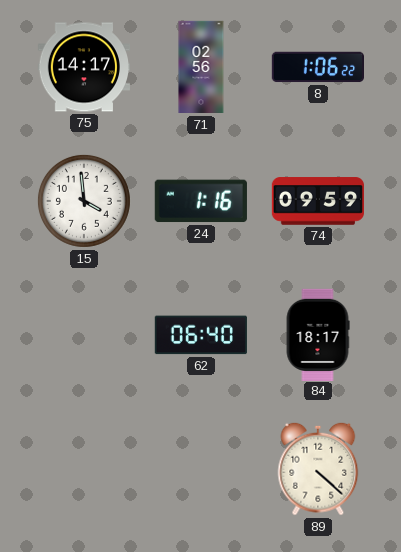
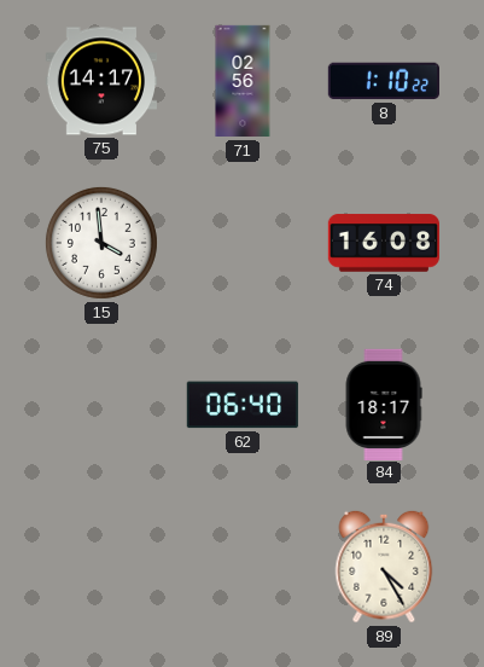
8: 1:06 -> 1:10
24: 1:16 -> none
74: 09:59 -> 16:08
89: 4:22 -> 4:25
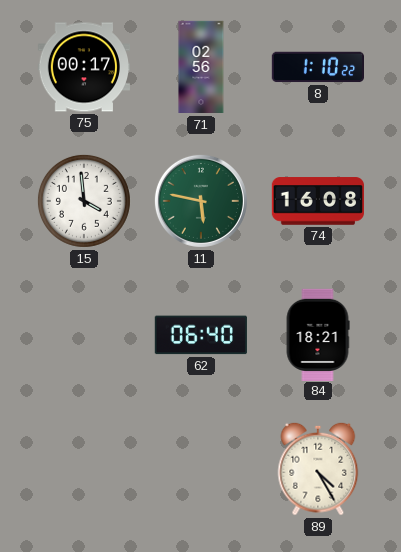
75: 14:17 -> 00:17
11: none -> 5:47
84: 18:17 -> 18:21
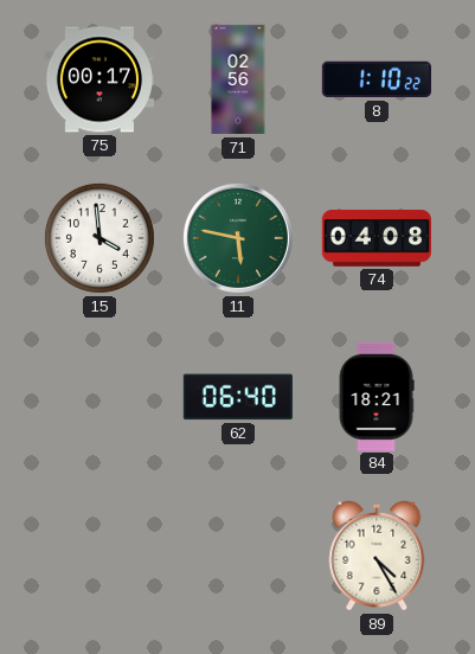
74: 16:08 -> 04:08
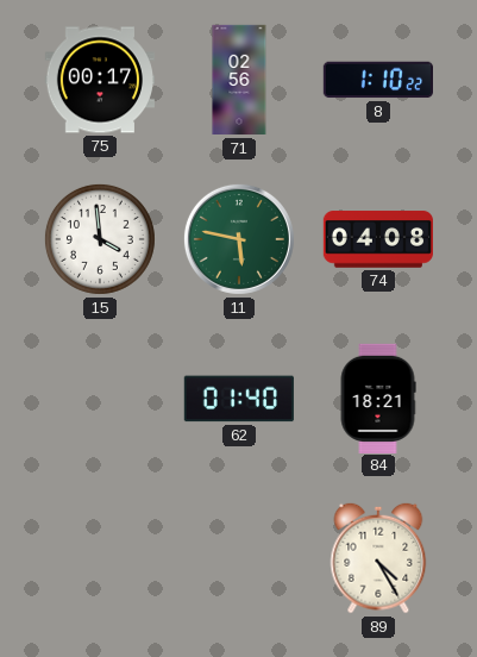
62: 06:40 -> 01:40
